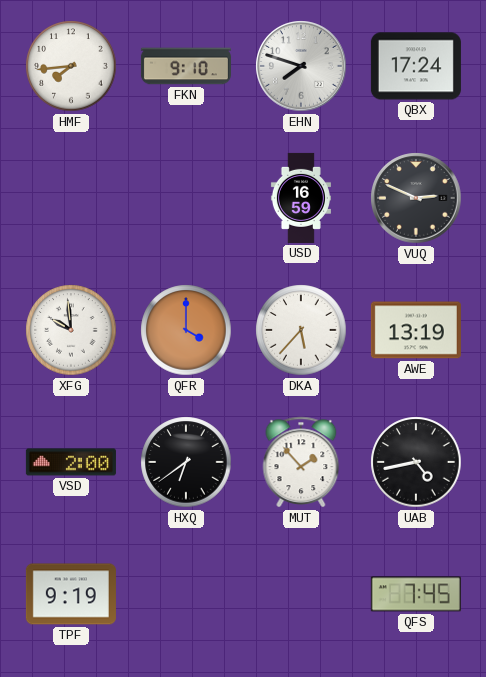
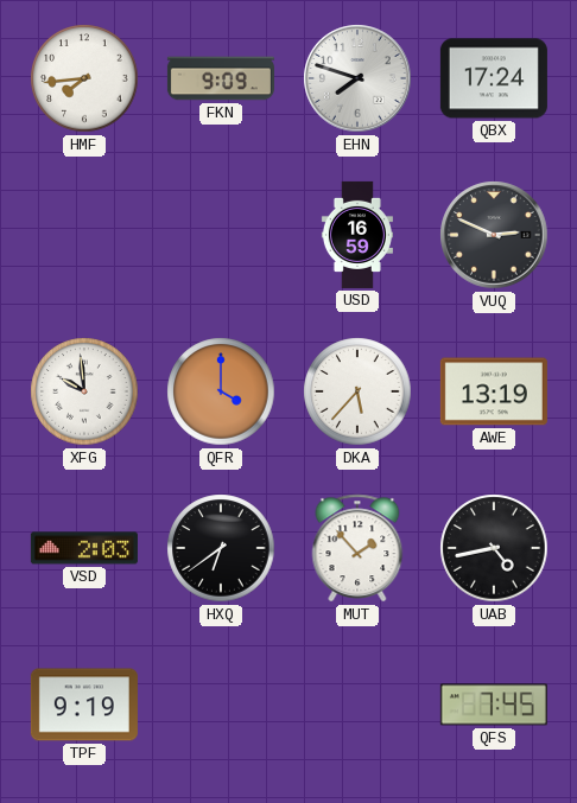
FKN: 9:10 -> 9:09
VSD: 2:00 -> 2:03
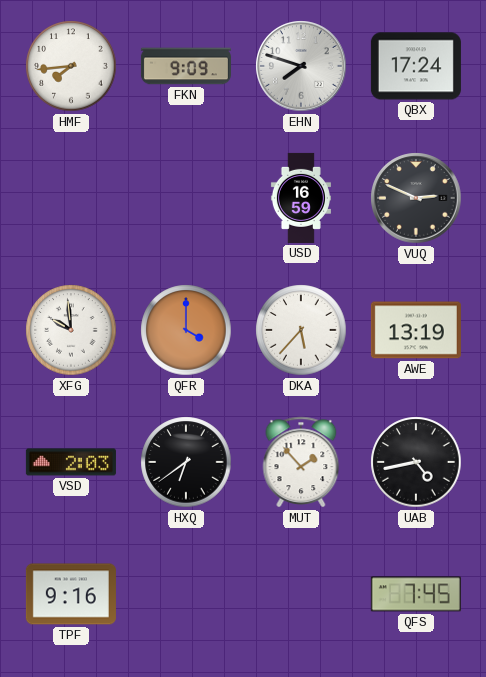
TPF: 9:19 -> 9:16
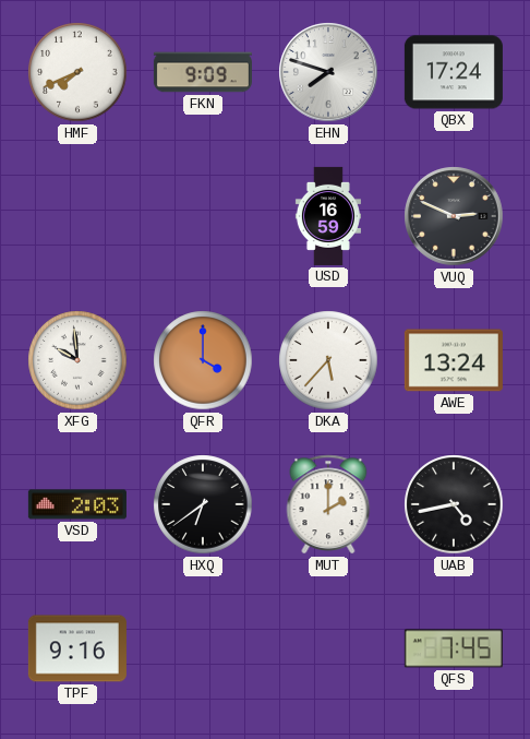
HMF: 7:44 -> 7:41
AWE: 13:19 -> 13:24
MUT: 1:53 -> 2:00
